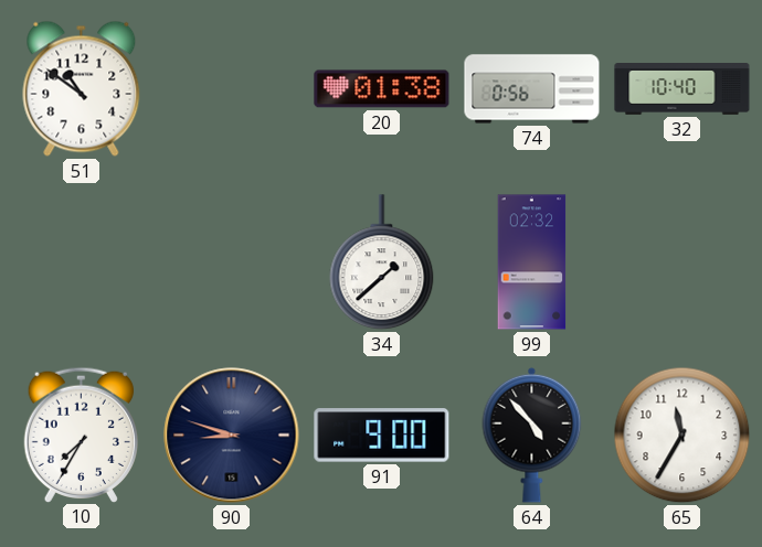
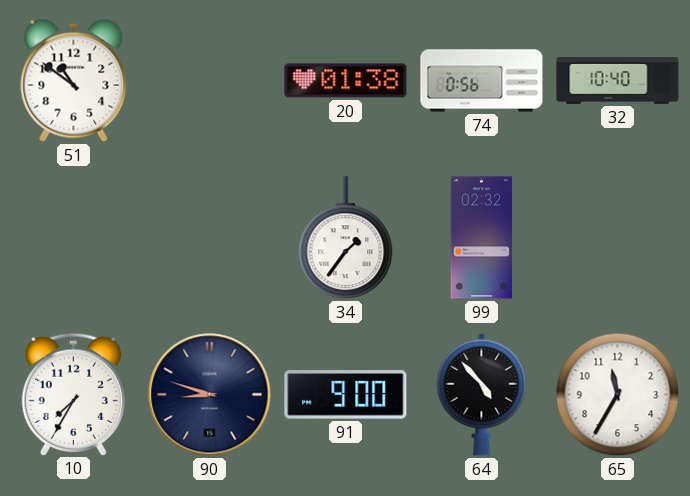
34: 1:38 -> 1:36
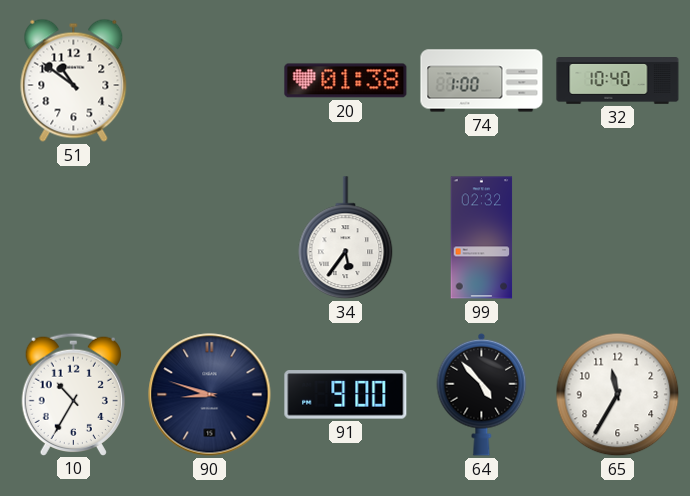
74: 0:56 -> 1:00
34: 1:36 -> 5:36
10: 7:35 -> 10:35
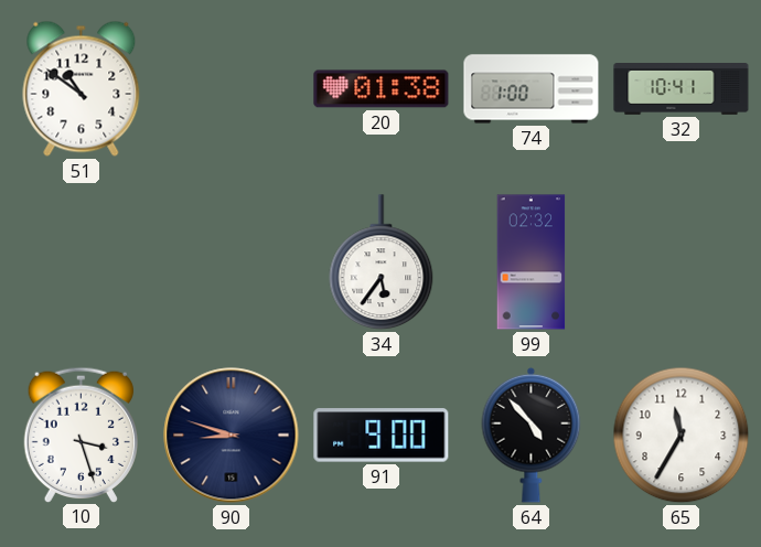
32: 10:40 -> 10:41
10: 10:35 -> 3:27
